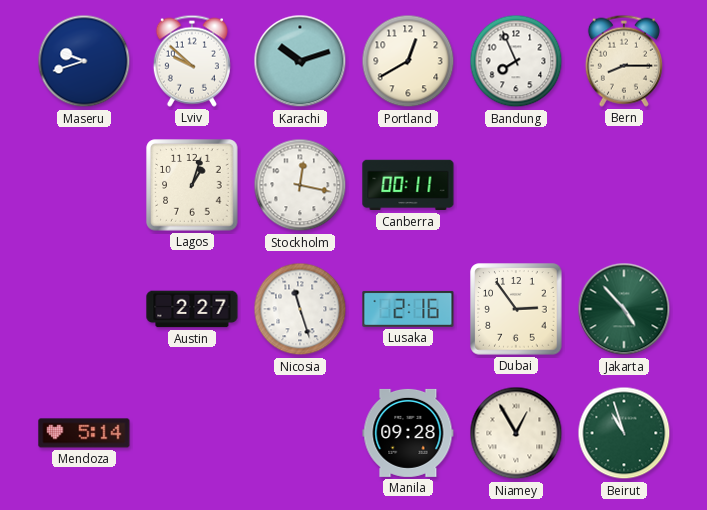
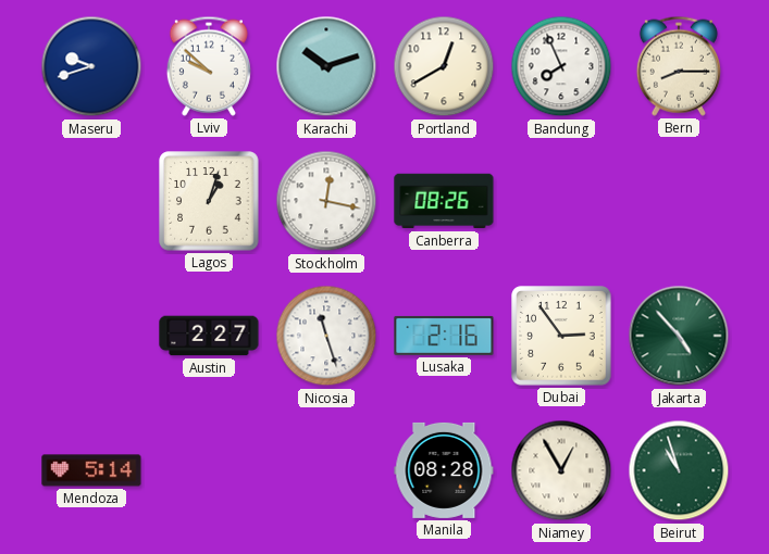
Canberra: 00:11 -> 08:26
Manila: 09:28 -> 08:28
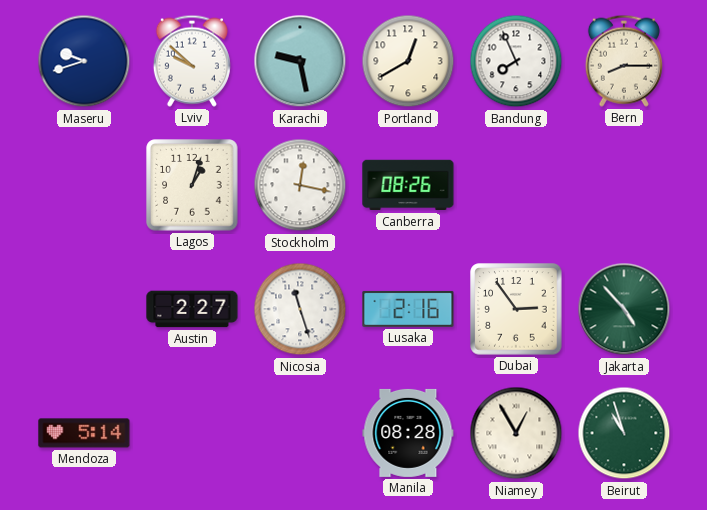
Karachi: 10:12 -> 9:28
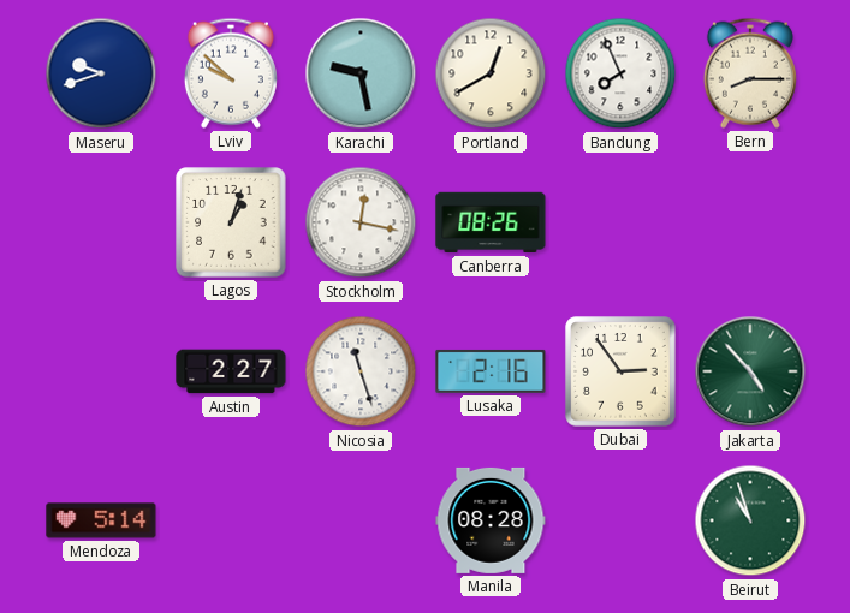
Niamey: 12:55 -> none
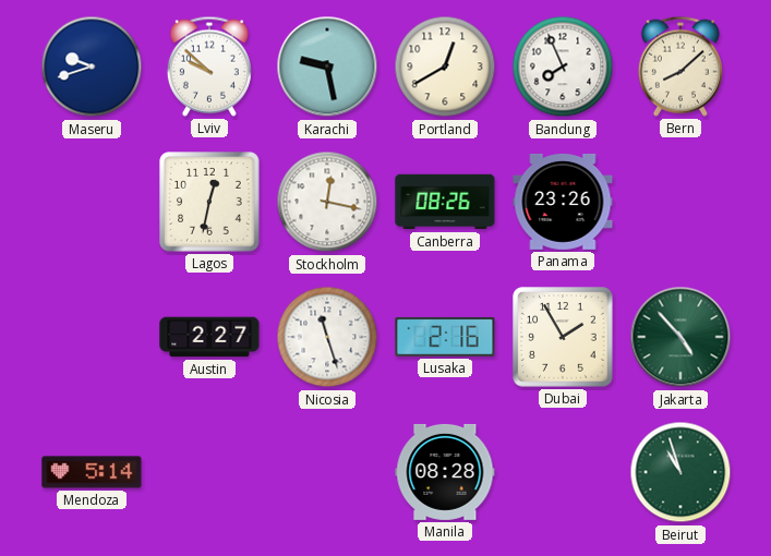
Bern: 8:15 -> 8:08
Lagos: 1:03 -> 12:32
Panama: none -> 23:26
Dubai: 2:54 -> 1:55
